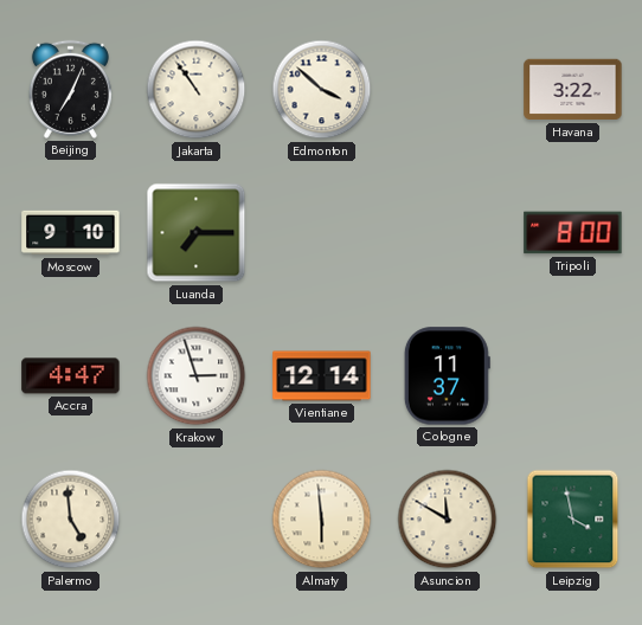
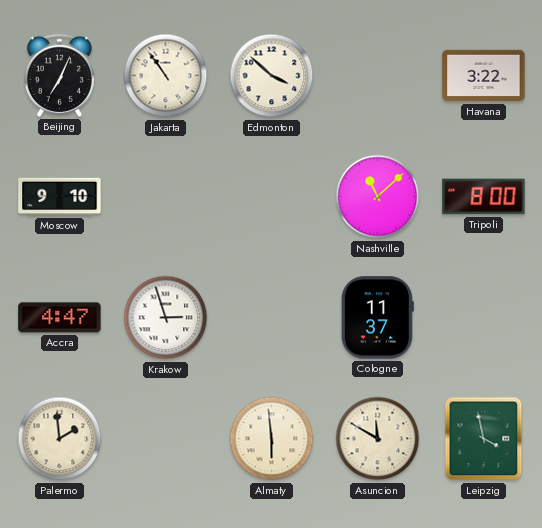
Luanda: 7:15 -> none
Nashville: none -> 11:08
Vientiane: 12:14 -> none
Palermo: 4:59 -> 1:59
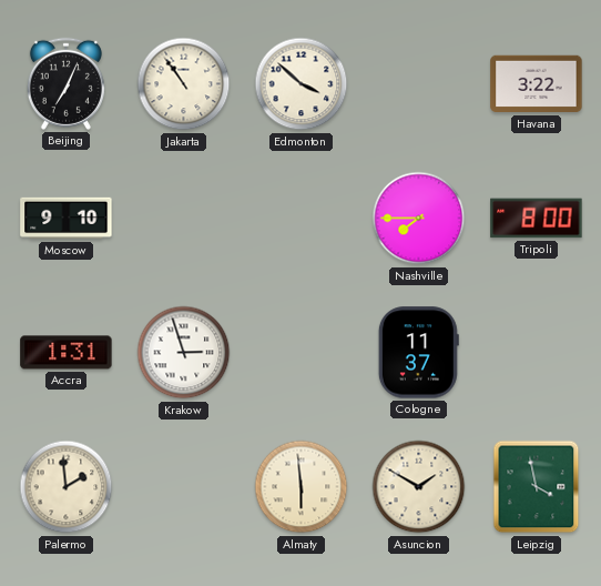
Nashville: 11:08 -> 7:45
Accra: 4:47 -> 1:31
Asuncion: 11:50 -> 1:50
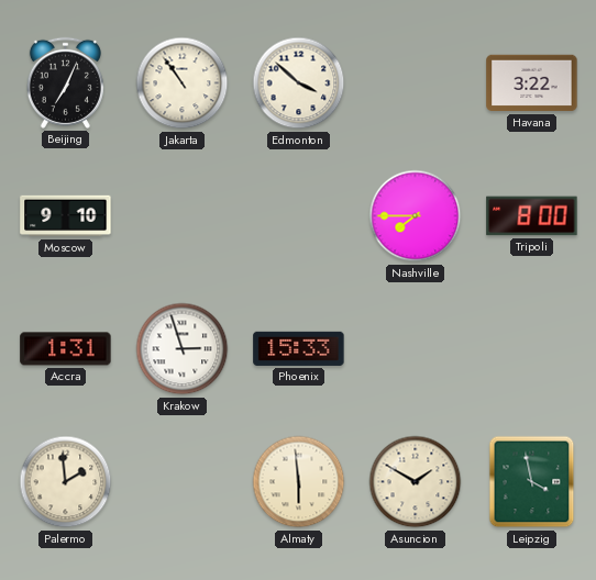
Phoenix: none -> 15:33
Cologne: 11:37 -> none
